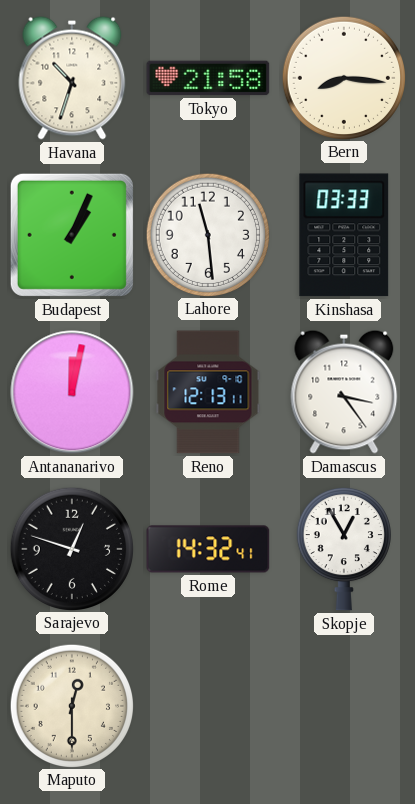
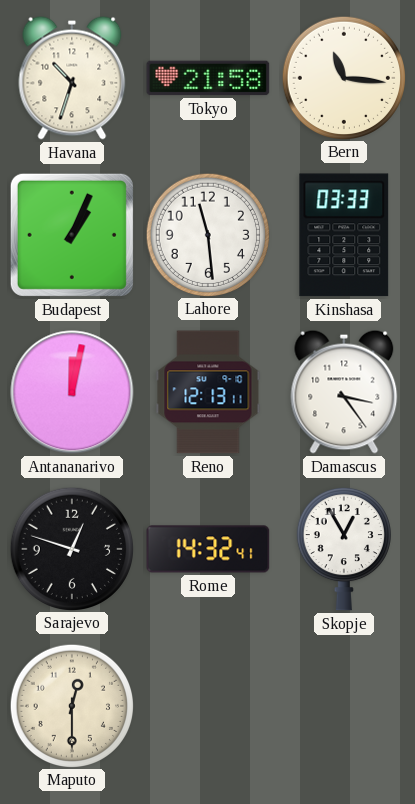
Bern: 8:16 -> 11:16
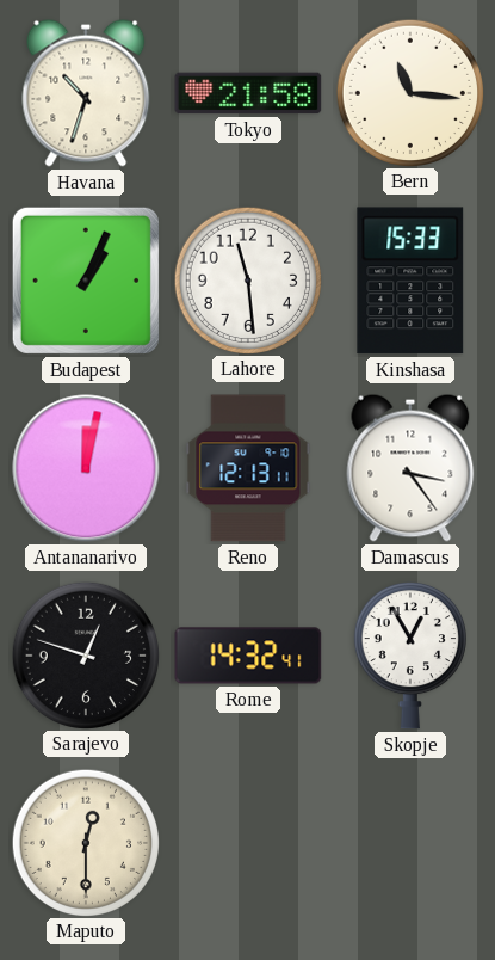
Kinshasa: 03:33 -> 15:33
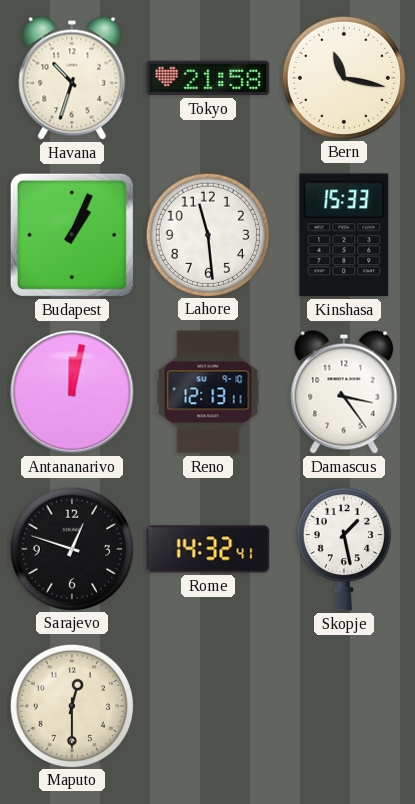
Bern: 11:16 -> 11:17
Skopje: 12:55 -> 1:28
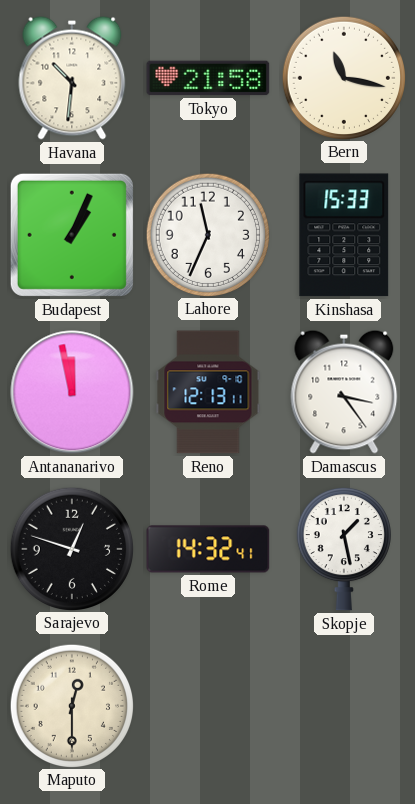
Havana: 10:33 -> 10:31
Lahore: 11:29 -> 11:34
Antananarivo: 12:02 -> 11:58
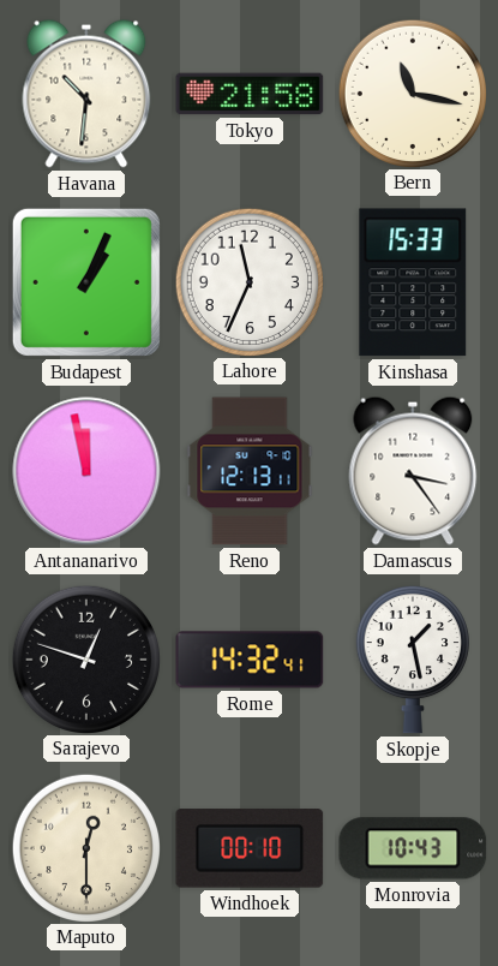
Windhoek: none -> 00:10
Monrovia: none -> 10:43
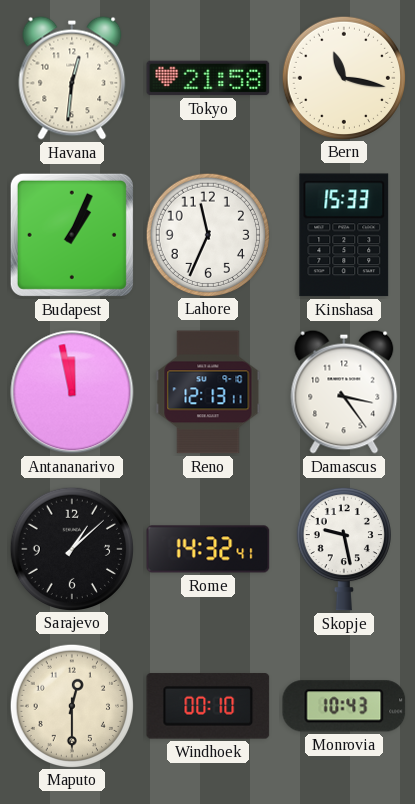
Havana: 10:31 -> 12:31
Sarajevo: 12:48 -> 1:08
Skopje: 1:28 -> 9:28
